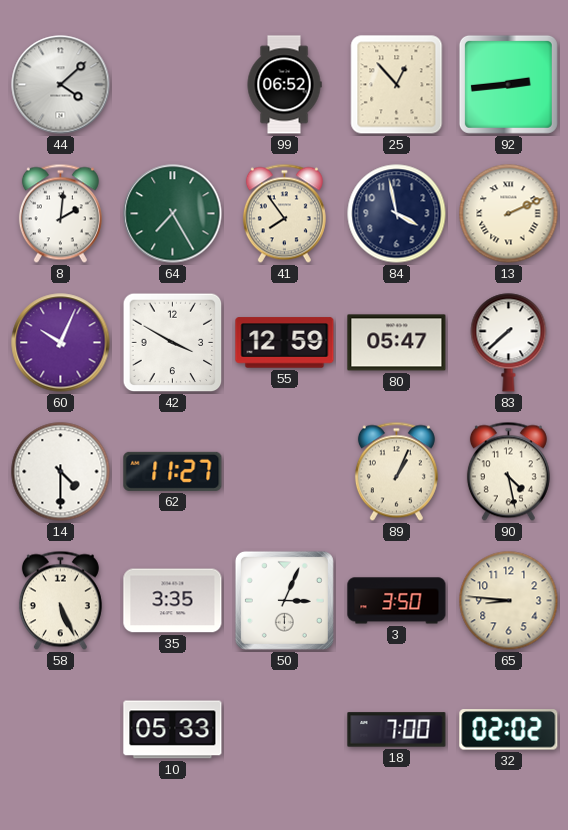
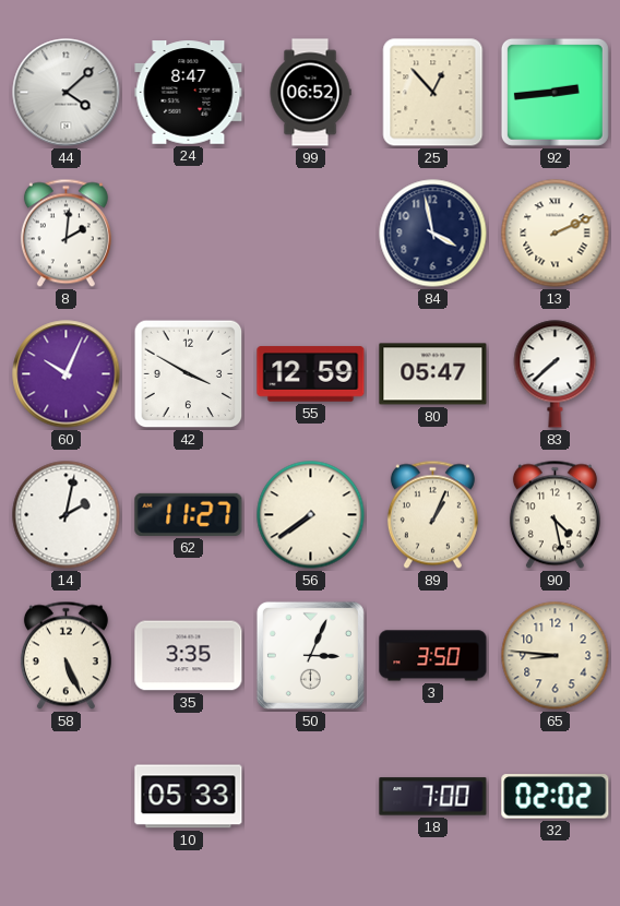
24: none -> 8:47
64: 7:25 -> none
41: 7:54 -> none
14: 4:30 -> 2:02
56: none -> 7:39
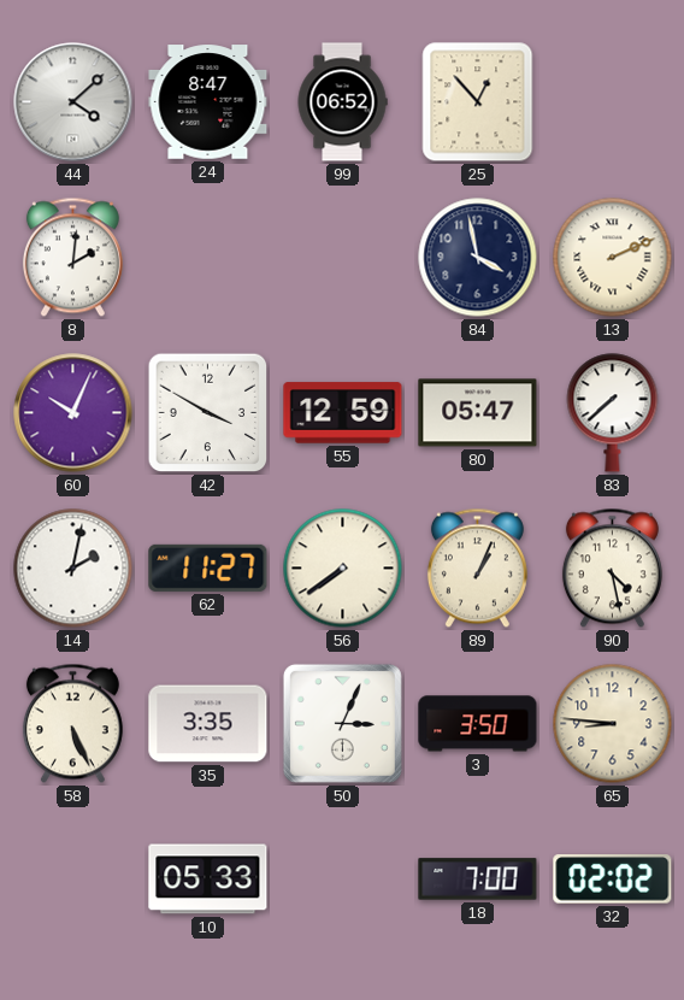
92: 2:44 -> none
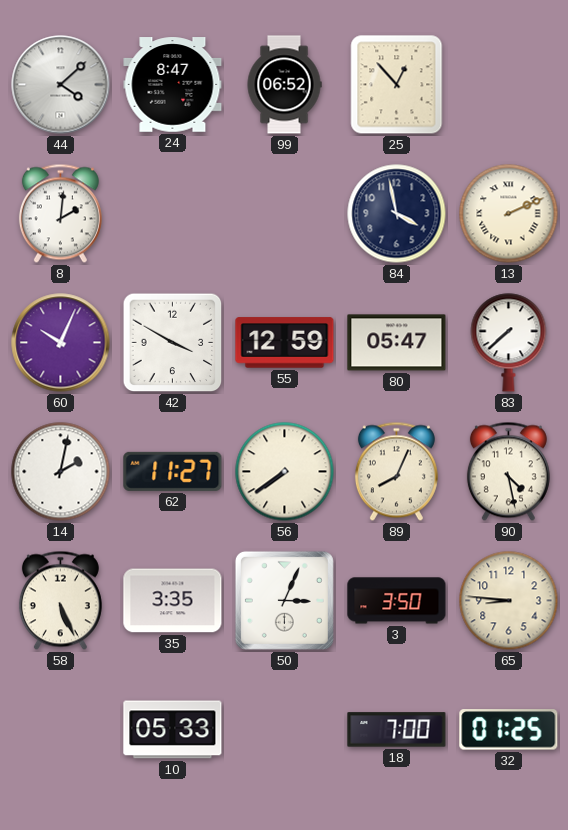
89: 1:04 -> 8:04
32: 02:02 -> 01:25
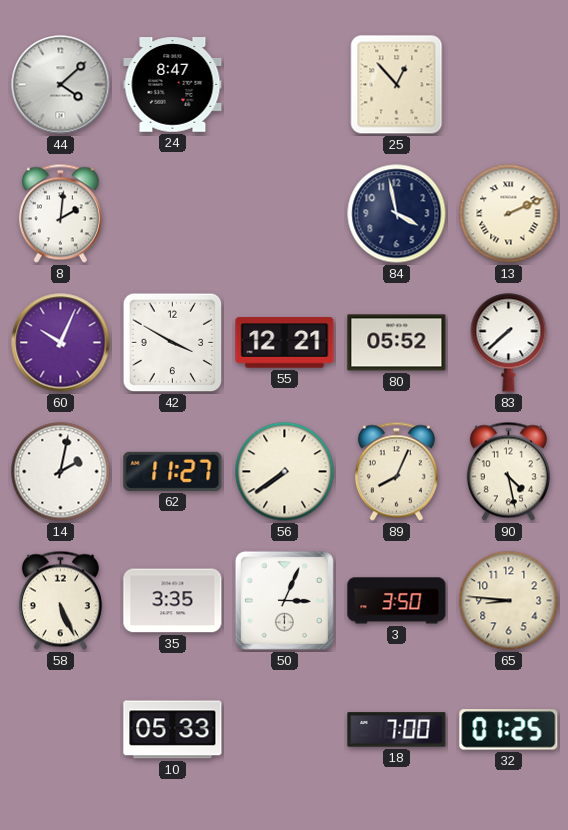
99: 06:52 -> none
55: 12:59 -> 12:21
80: 05:47 -> 05:52
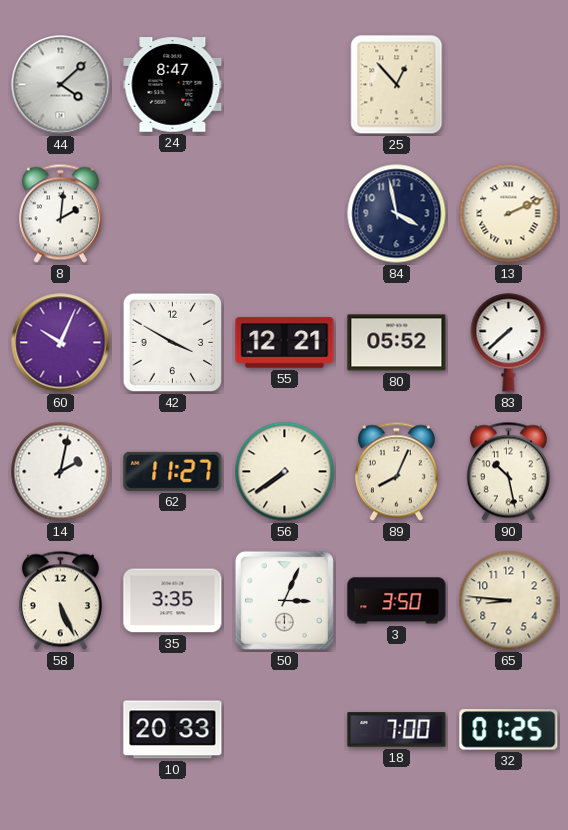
90: 4:28 -> 10:28
10: 05:33 -> 20:33
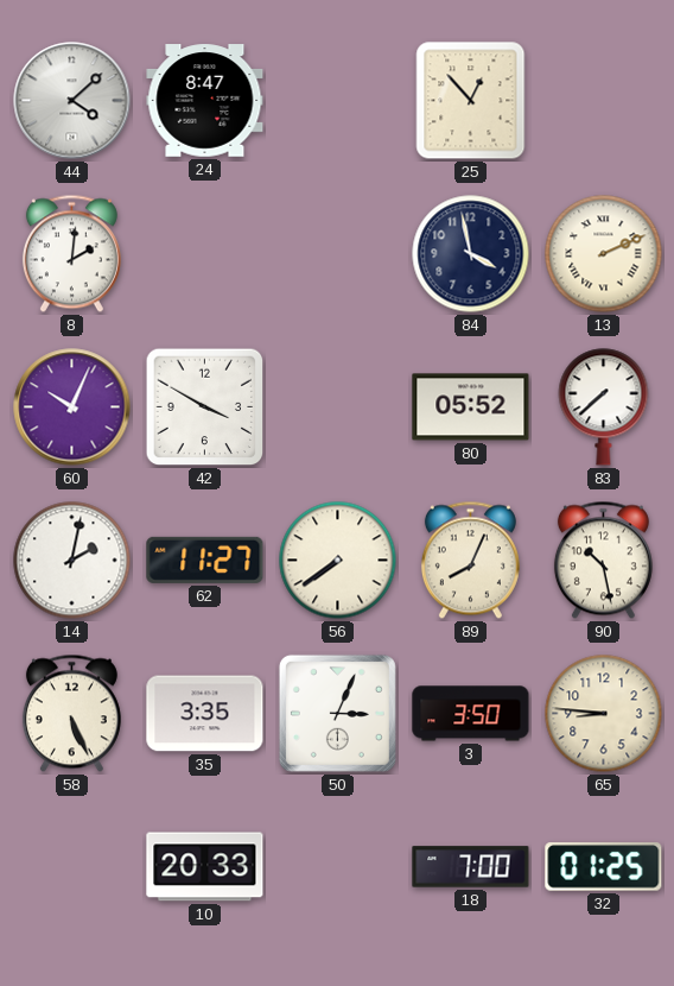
55: 12:21 -> none
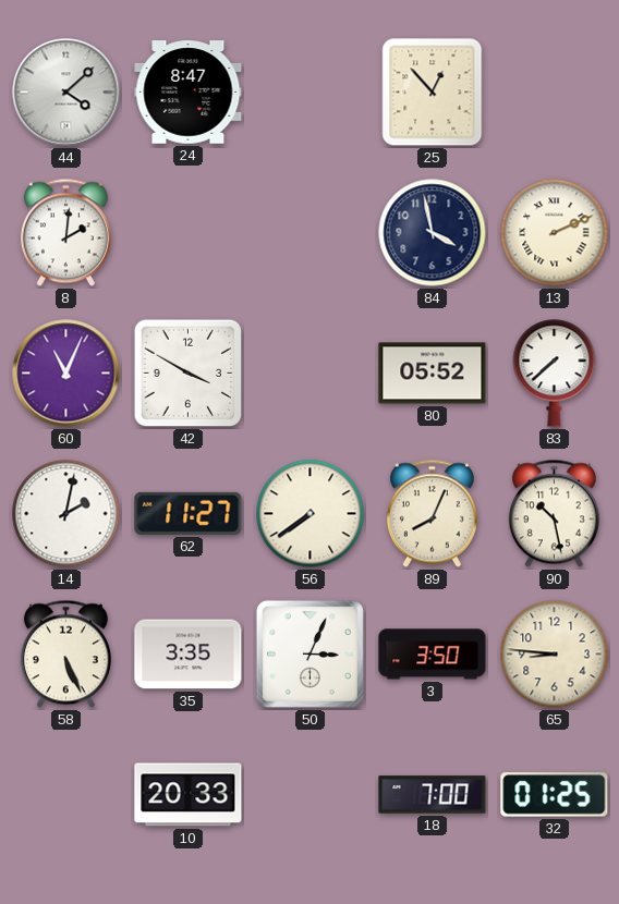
60: 10:04 -> 11:04
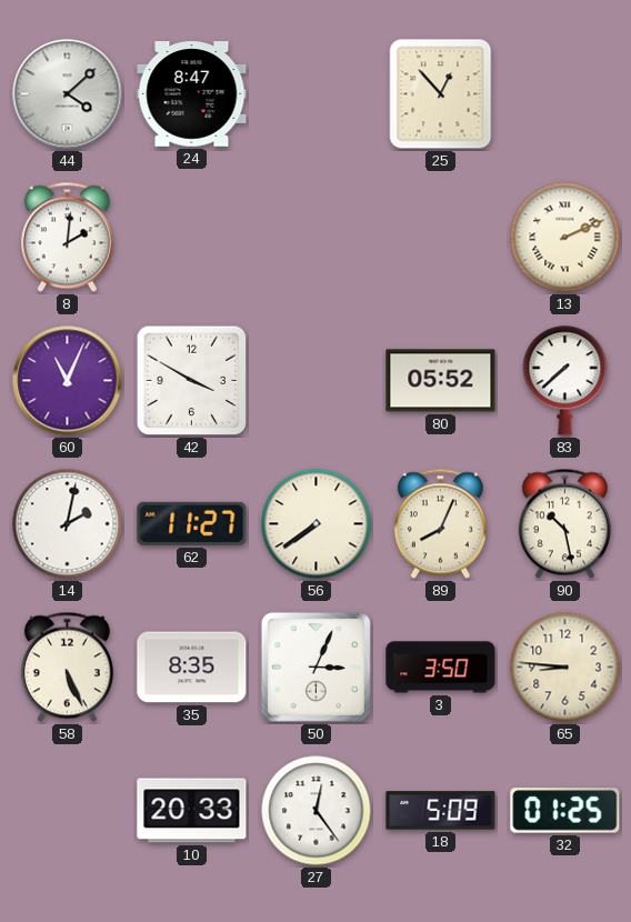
84: 3:58 -> none
35: 3:35 -> 8:35
27: none -> 12:24
18: 7:00 -> 5:09
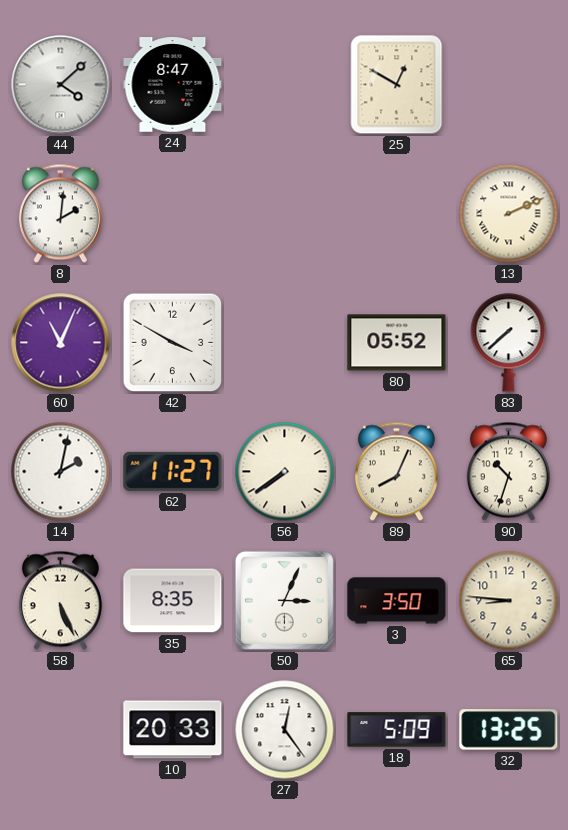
25: 12:53 -> 12:50
90: 10:28 -> 10:33
32: 01:25 -> 13:25
